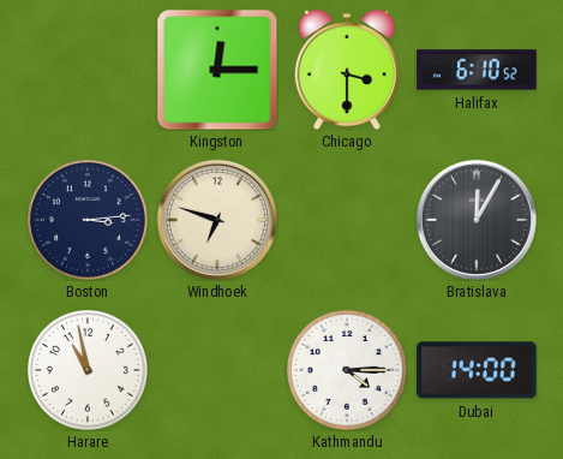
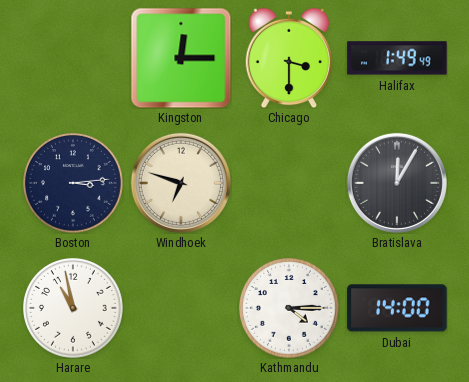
Halifax: 6:10 -> 1:49
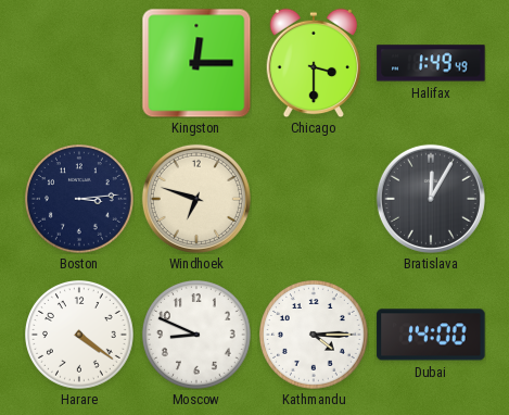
Harare: 10:58 -> 4:21
Moscow: none -> 8:49
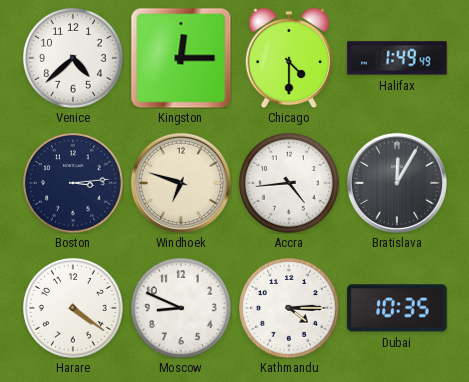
Venice: none -> 4:38
Chicago: 3:30 -> 4:30
Accra: none -> 4:44
Dubai: 14:00 -> 10:35
